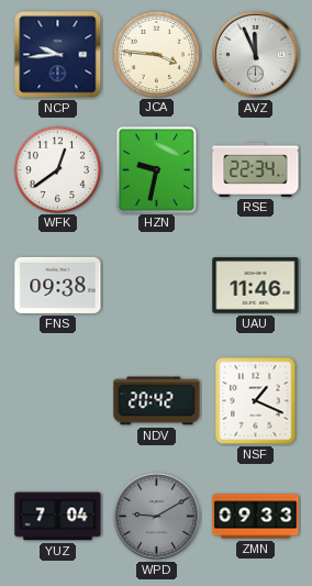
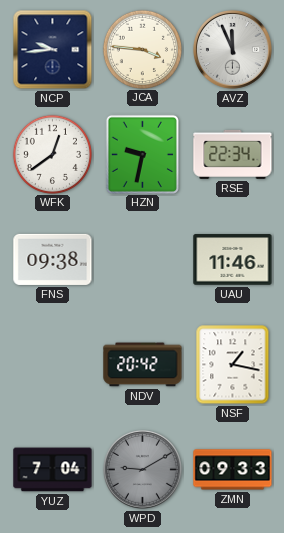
NSF: 1:19 -> 1:17
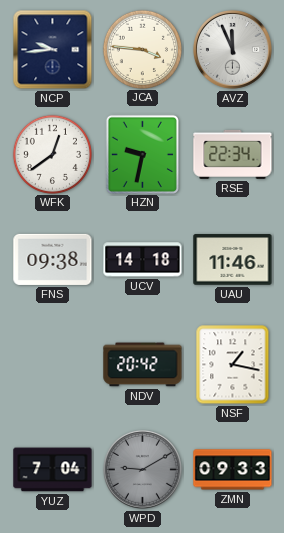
UCV: none -> 14:18
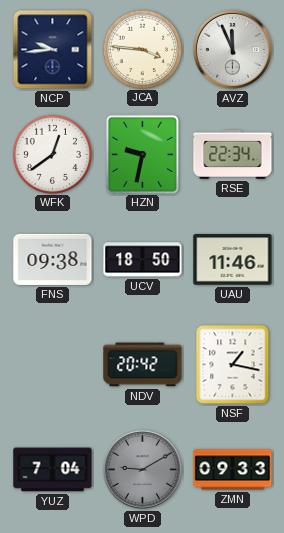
UCV: 14:18 -> 18:50
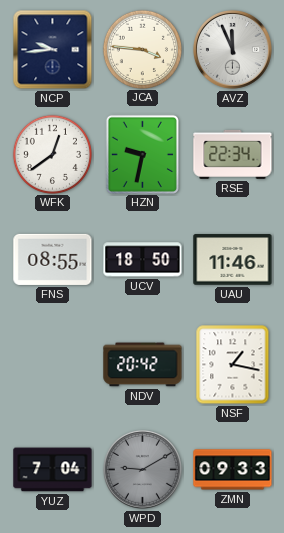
FNS: 09:38 -> 08:55
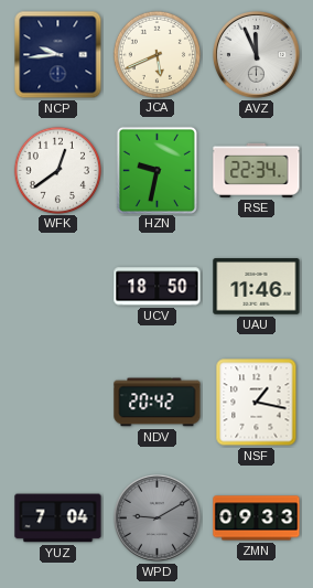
JCA: 3:46 -> 5:41
FNS: 08:55 -> none
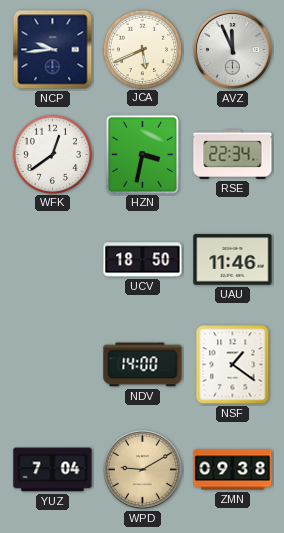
HZN: 9:32 -> 3:32
NDV: 20:42 -> 14:00
NSF: 1:17 -> 1:21
WPD dial: grey -> champagne
ZMN: 09:33 -> 09:38
